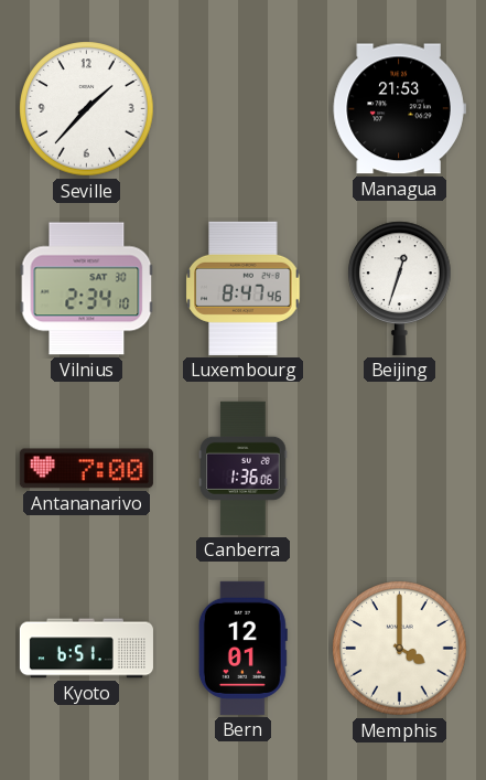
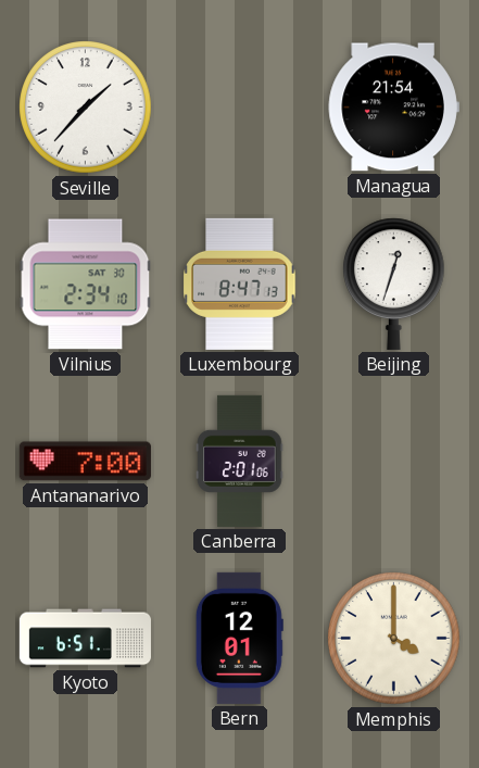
Managua: 21:53 -> 21:54
Luxembourg: 8:47:46 -> 8:47:13
Canberra: 1:36 -> 2:01
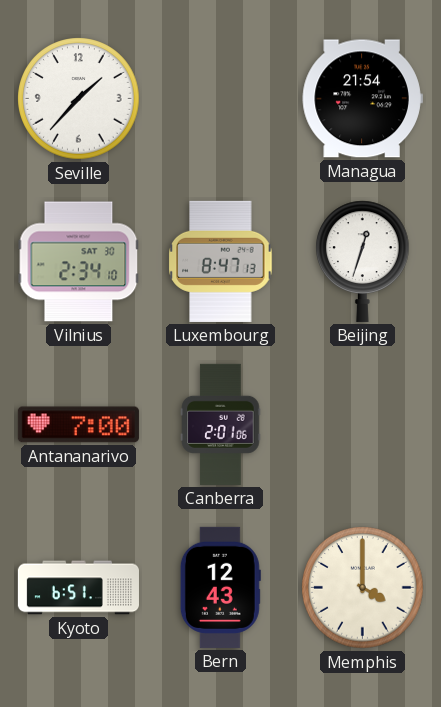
Bern: 12:01 -> 12:43
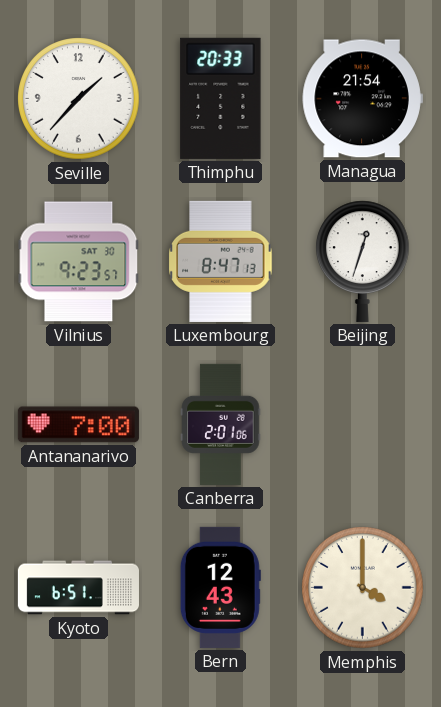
Thimphu: none -> 20:33
Vilnius: 2:34 -> 9:23
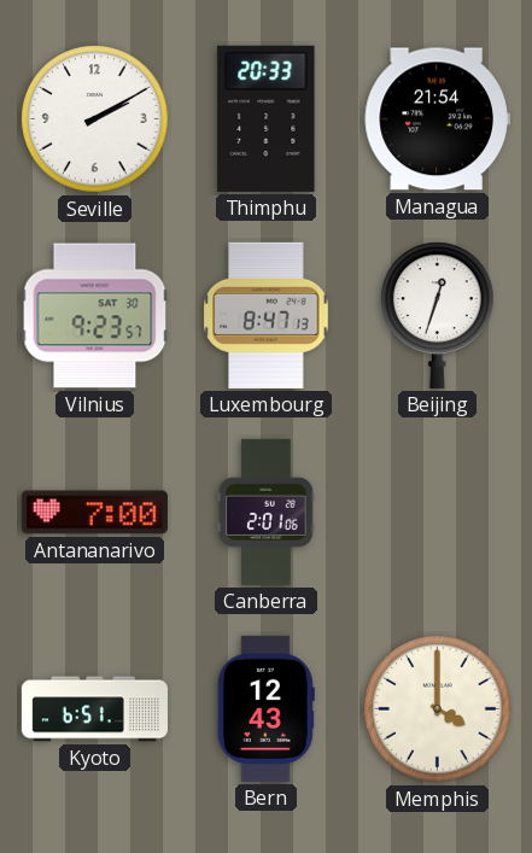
Seville: 1:37 -> 2:10
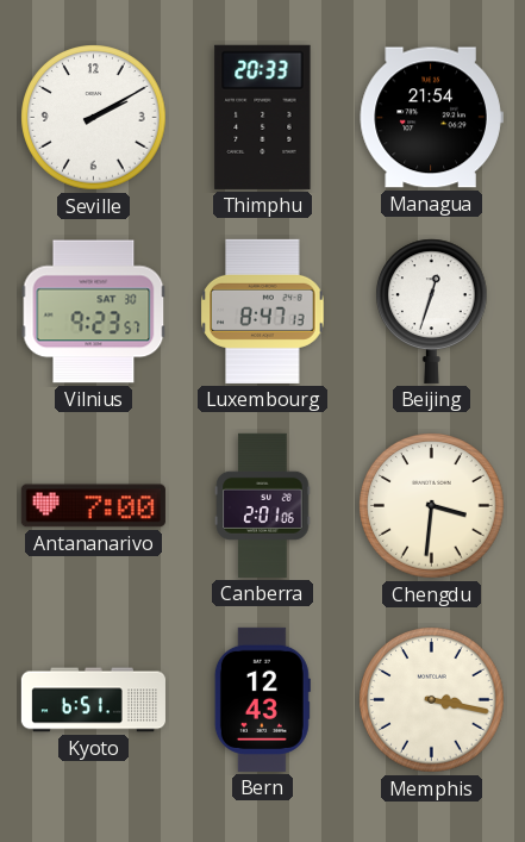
Chengdu: none -> 3:31
Memphis: 4:00 -> 3:17
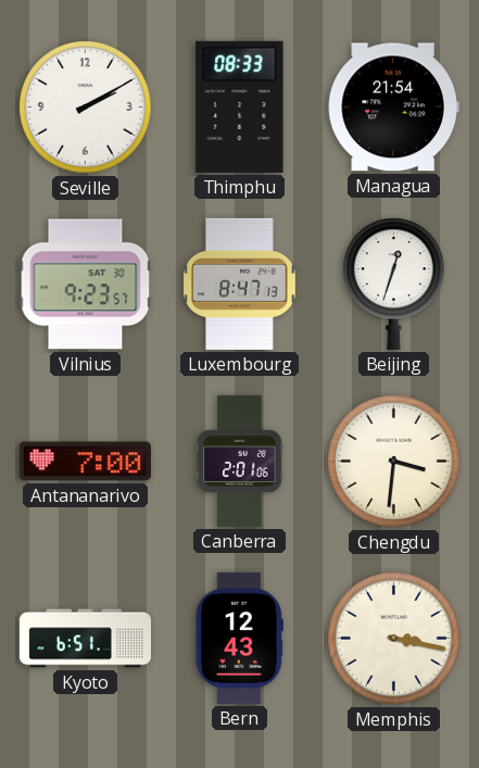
Thimphu: 20:33 -> 08:33
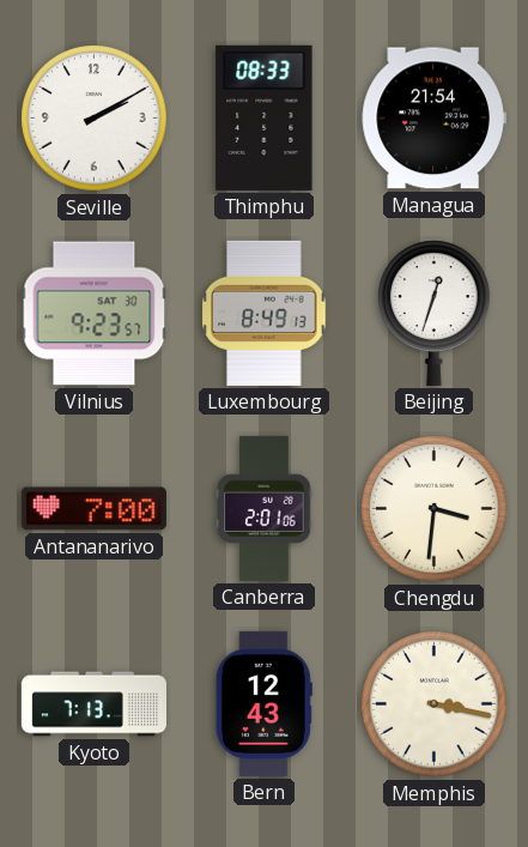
Luxembourg: 8:47 -> 8:49
Kyoto: 6:51 -> 7:13
